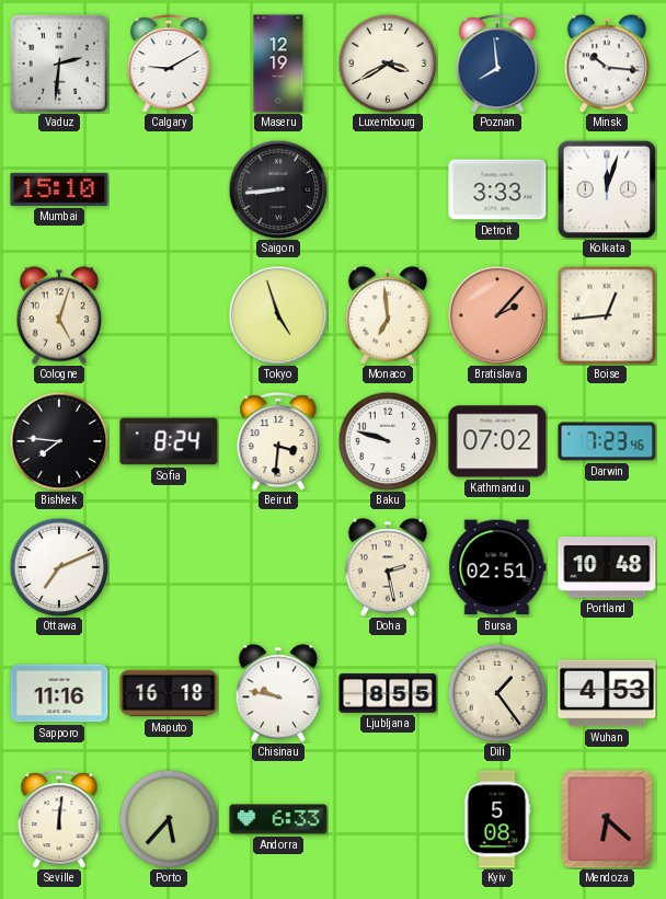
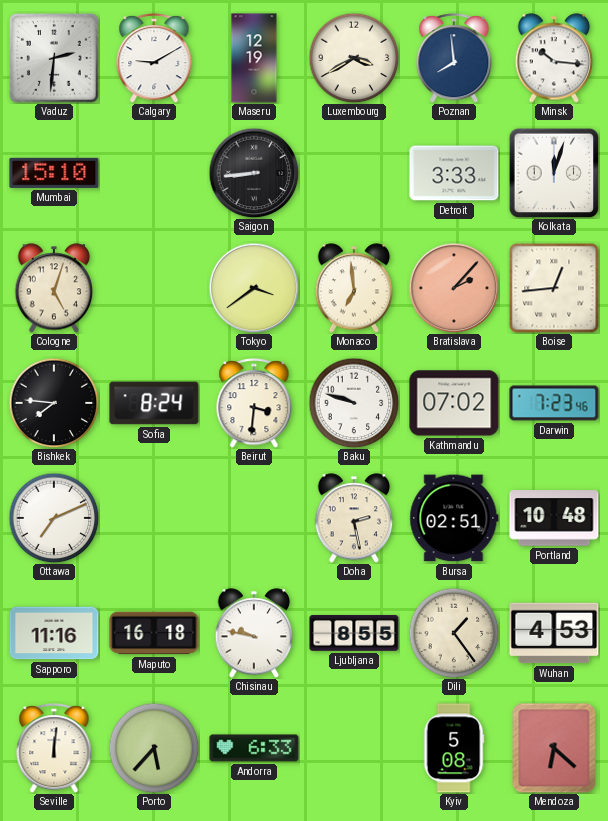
Tokyo: 4:57 -> 3:39
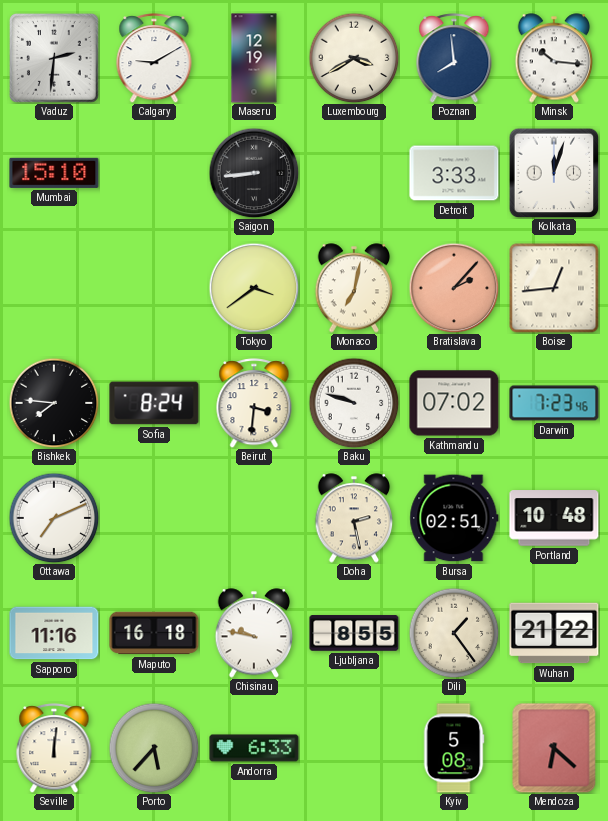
Cologne: 5:03 -> none
Monaco: 6:59 -> 7:02
Wuhan: 4:53 -> 21:22
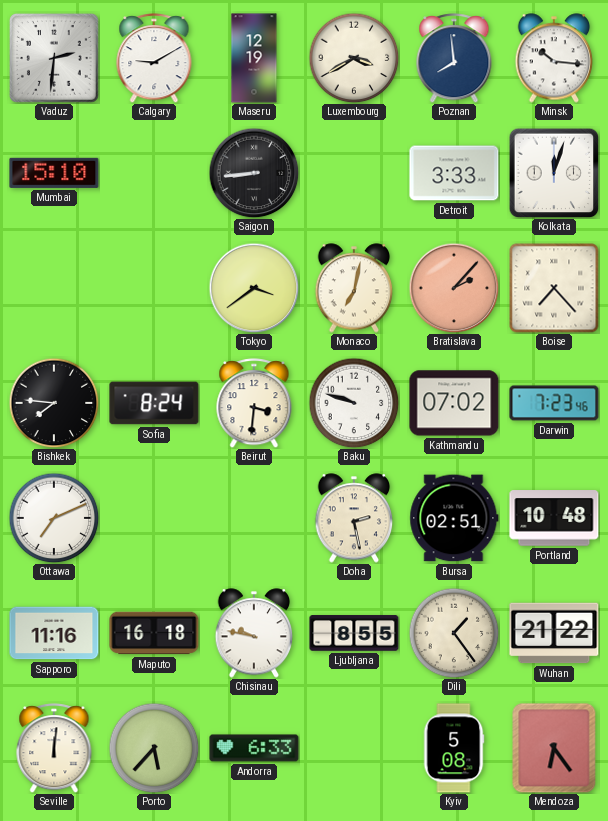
Boise: 12:44 -> 7:23
Mendoza: 6:22 -> 6:24
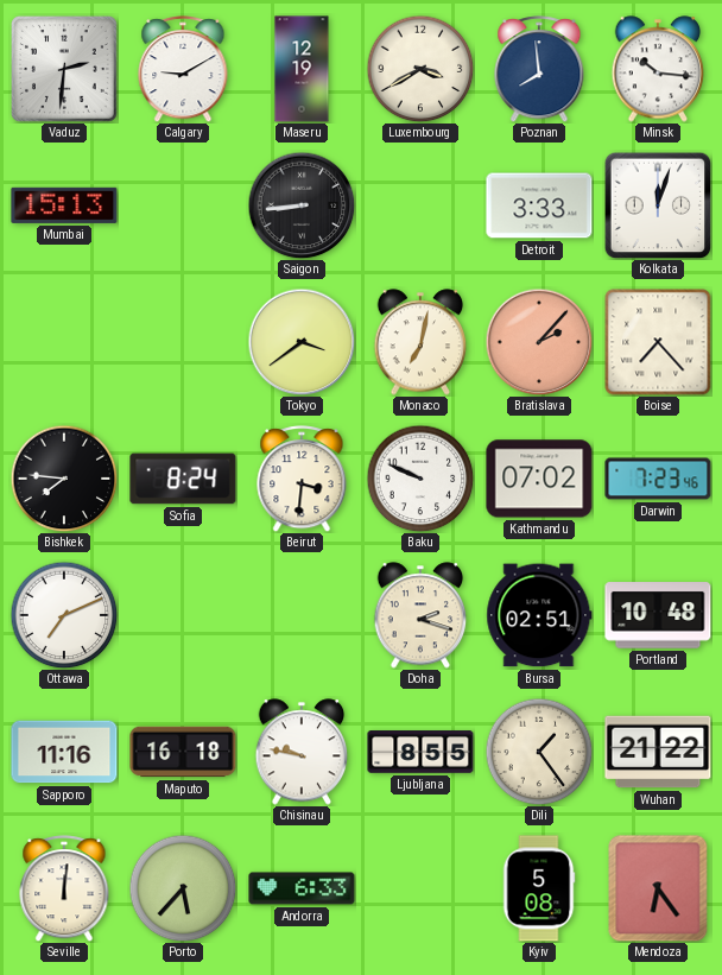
Mumbai: 15:10 -> 15:13
Baku: 9:48 -> 9:49
Doha: 2:28 -> 2:18
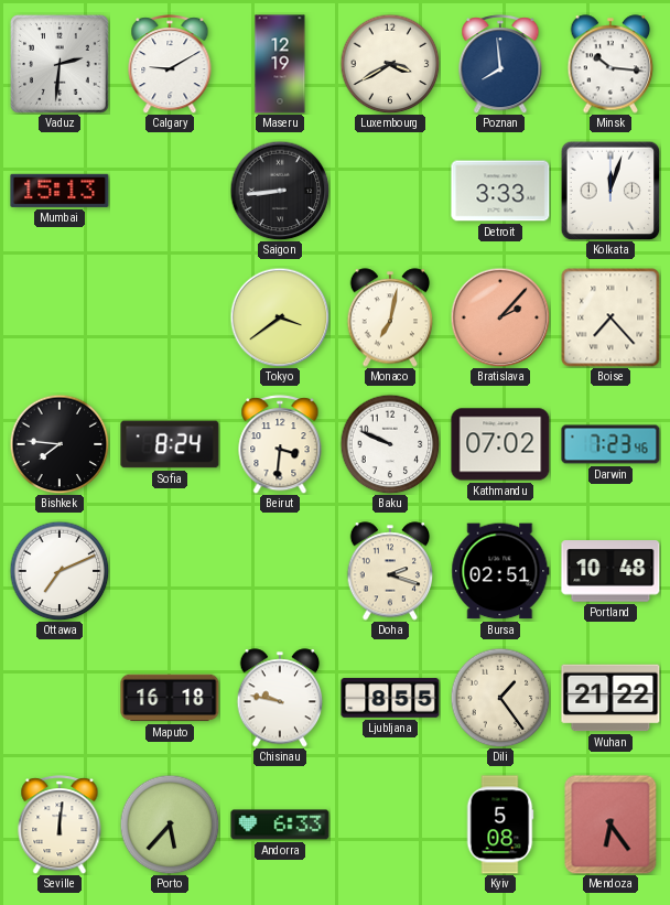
Sapporo: 11:16 -> none
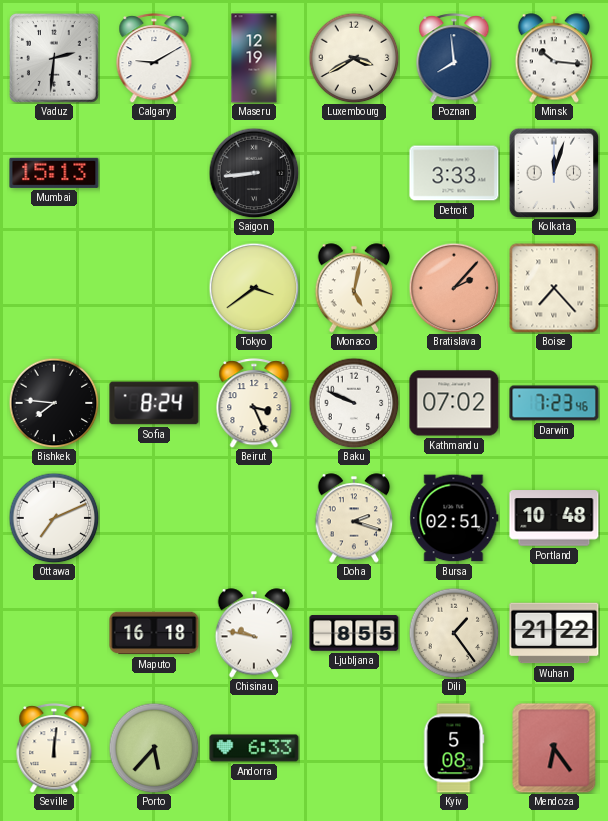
Monaco: 7:02 -> 5:02
Beirut: 3:31 -> 3:26
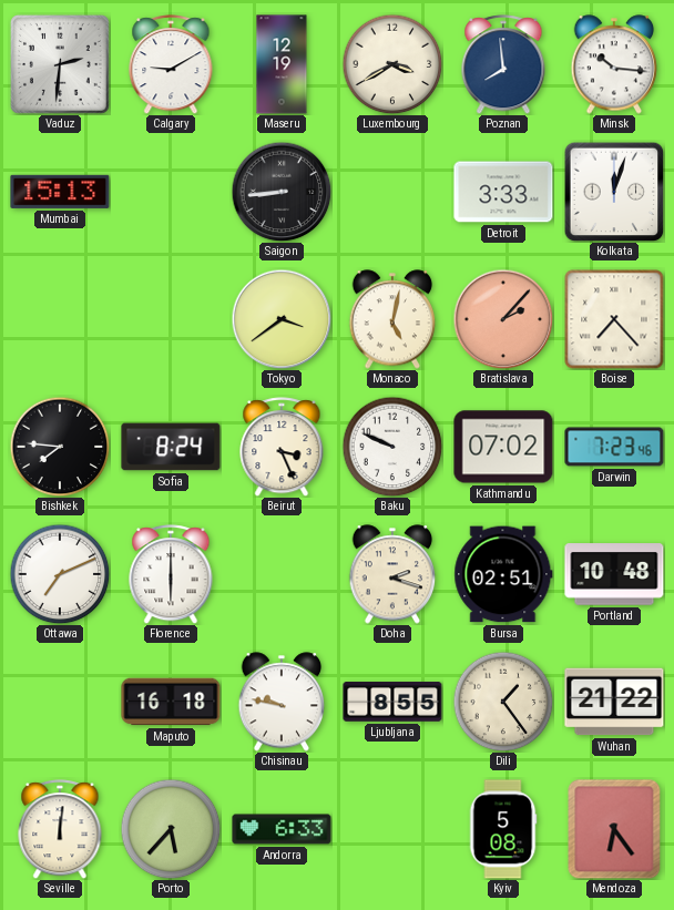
Florence: none -> 6:00
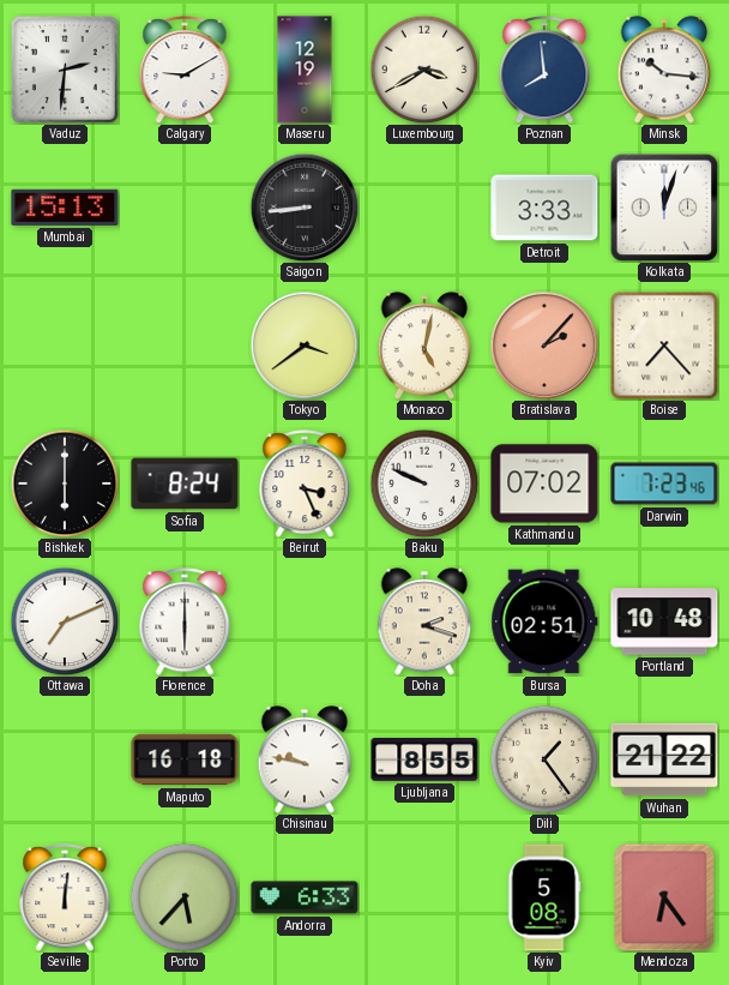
Bishkek: 7:46 -> 6:00
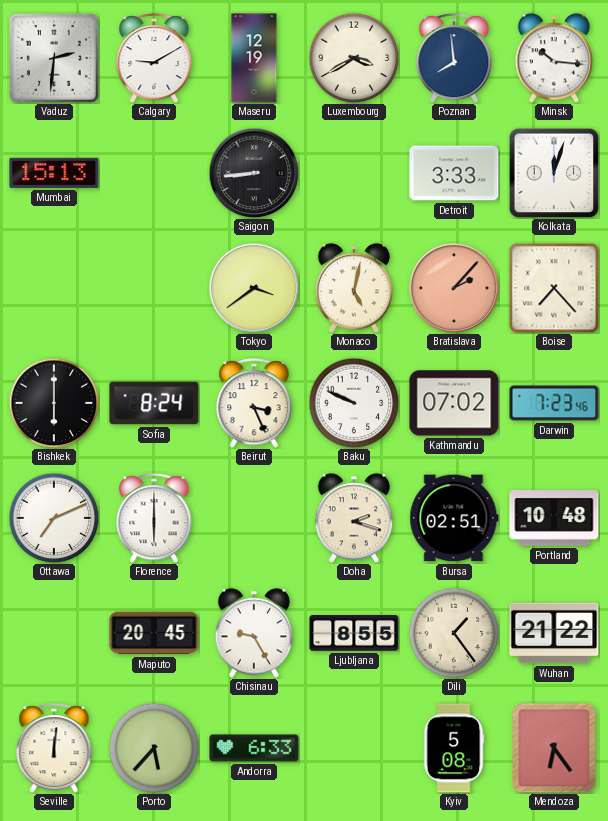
Maputo: 16:18 -> 20:45
Chisinau: 9:47 -> 9:25
